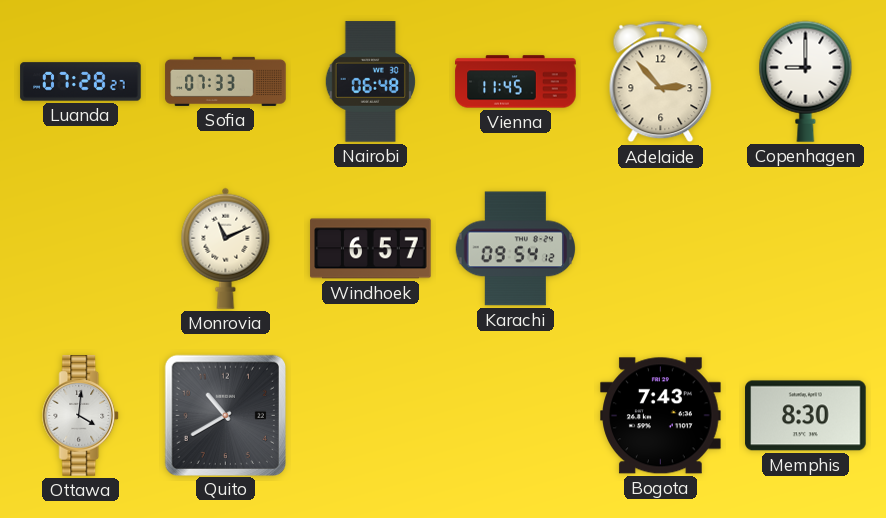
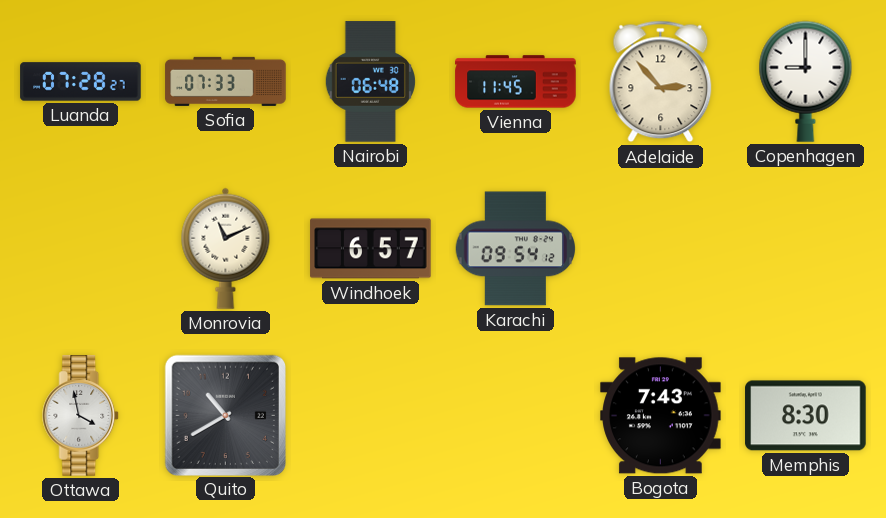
Ottawa: 4:01 -> 3:58
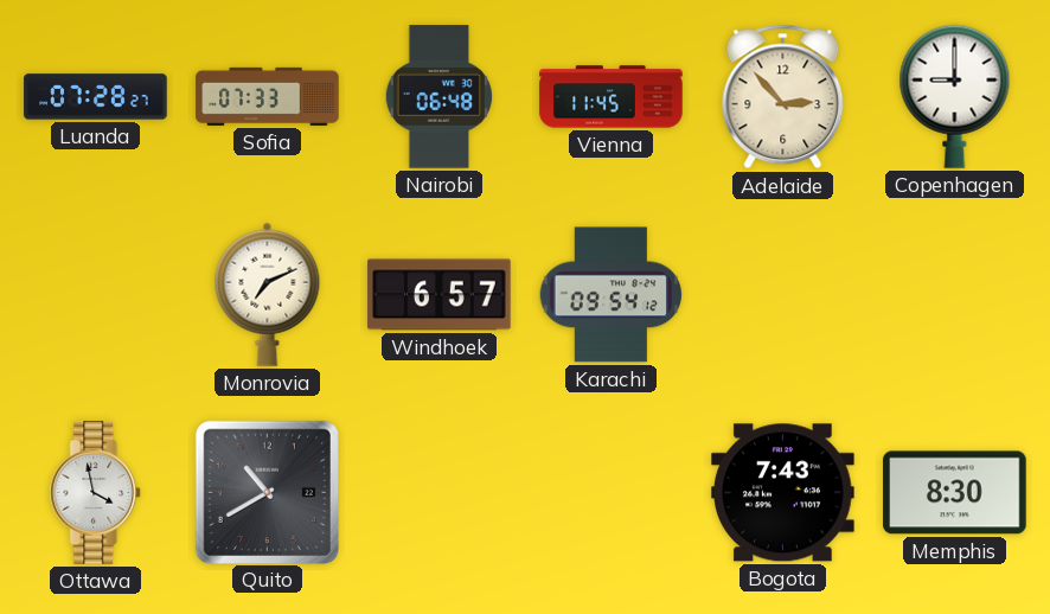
Monrovia: 11:11 -> 7:11
